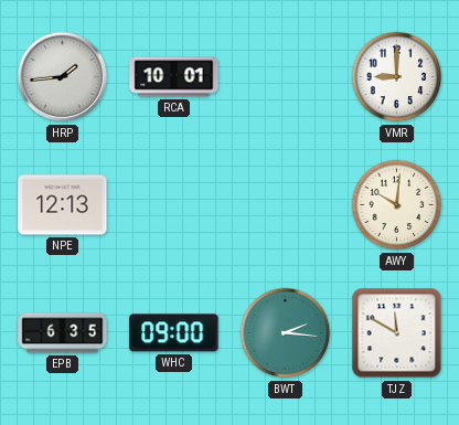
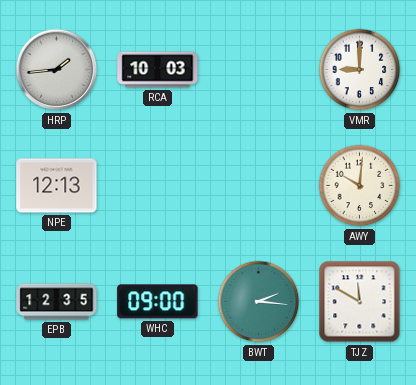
RCA: 10:01 -> 10:03
EPB: 6:35 -> 12:35
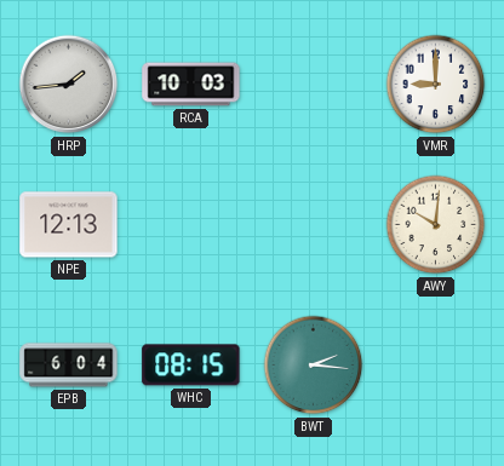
EPB: 12:35 -> 6:04
WHC: 09:00 -> 08:15
TJZ: 11:50 -> none
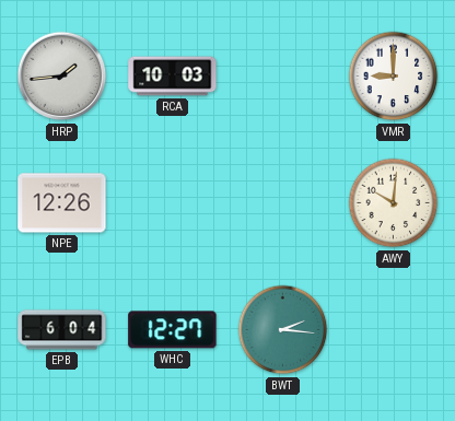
NPE: 12:13 -> 12:26
WHC: 08:15 -> 12:27
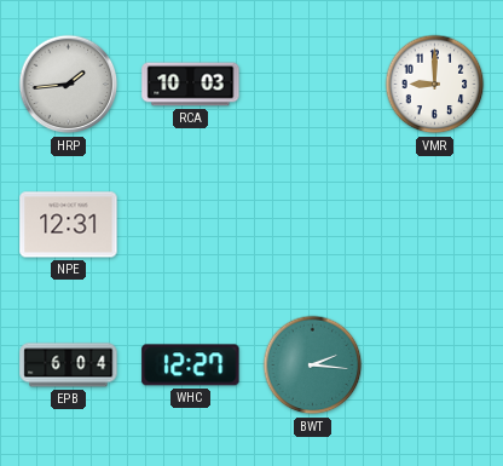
NPE: 12:26 -> 12:31
AWY: 10:01 -> none
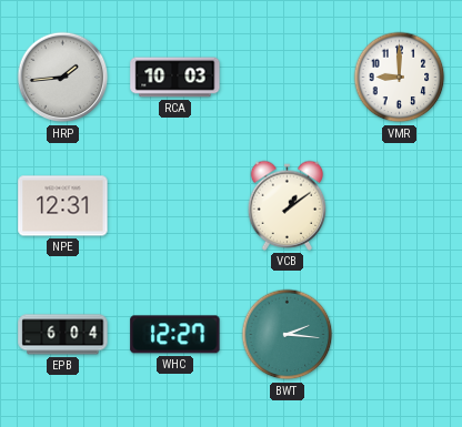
VCB: none -> 1:09
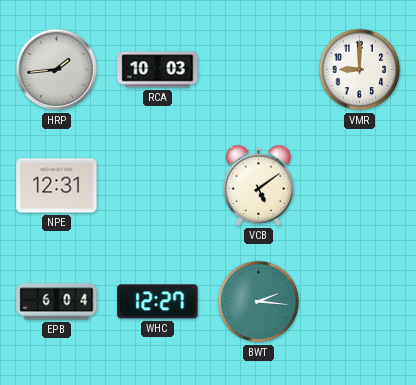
VCB: 1:09 -> 5:09
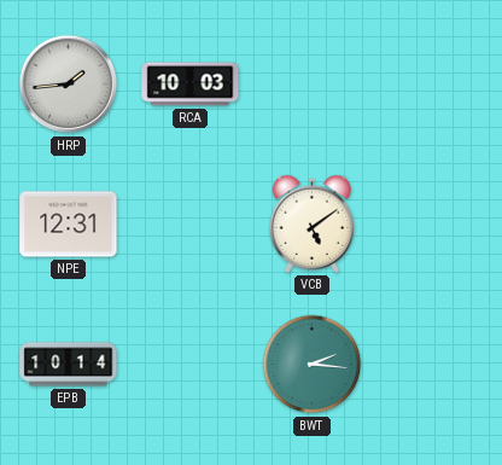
VMR: 9:00 -> none
EPB: 6:04 -> 10:14
WHC: 12:27 -> none
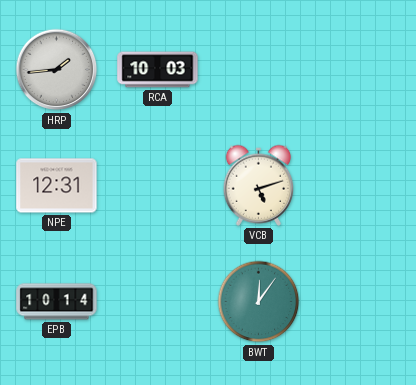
VCB: 5:09 -> 5:12
BWT: 2:16 -> 12:06
